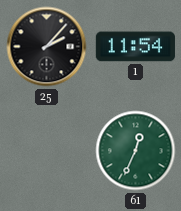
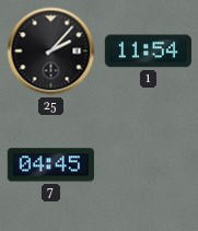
7: none -> 04:45
61: 12:34 -> none
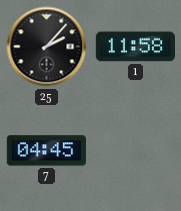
1: 11:54 -> 11:58
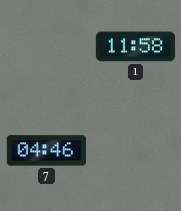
25: 2:07 -> none
7: 04:45 -> 04:46
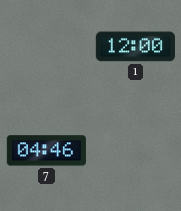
1: 11:58 -> 12:00
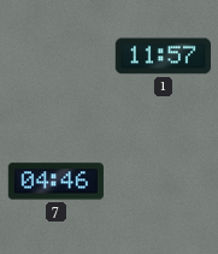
1: 12:00 -> 11:57
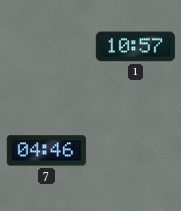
1: 11:57 -> 10:57
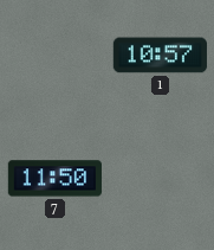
7: 04:46 -> 11:50
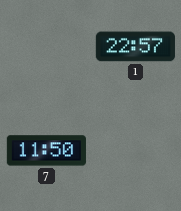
1: 10:57 -> 22:57
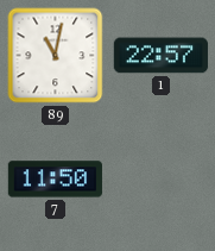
89: none -> 11:02
